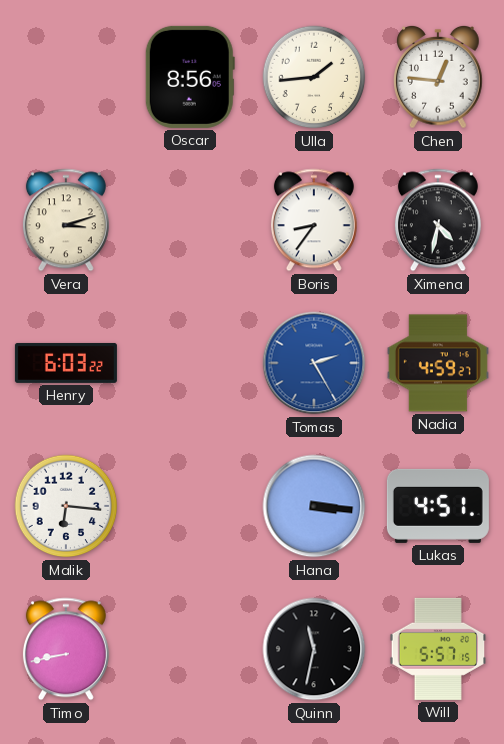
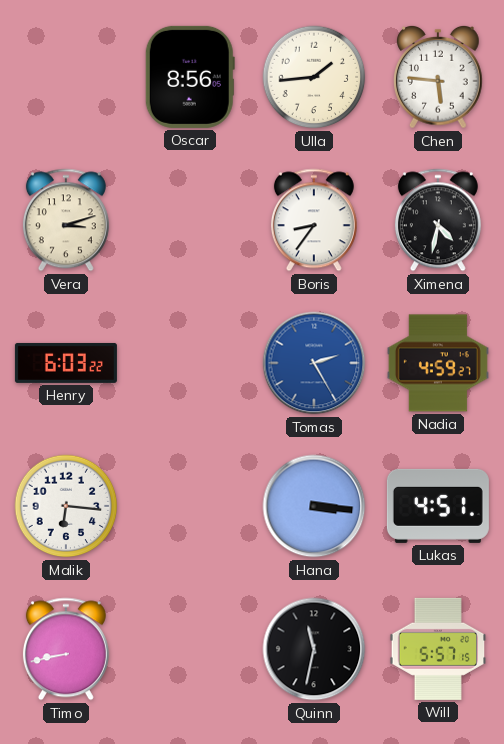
Chen: 12:46 -> 5:46
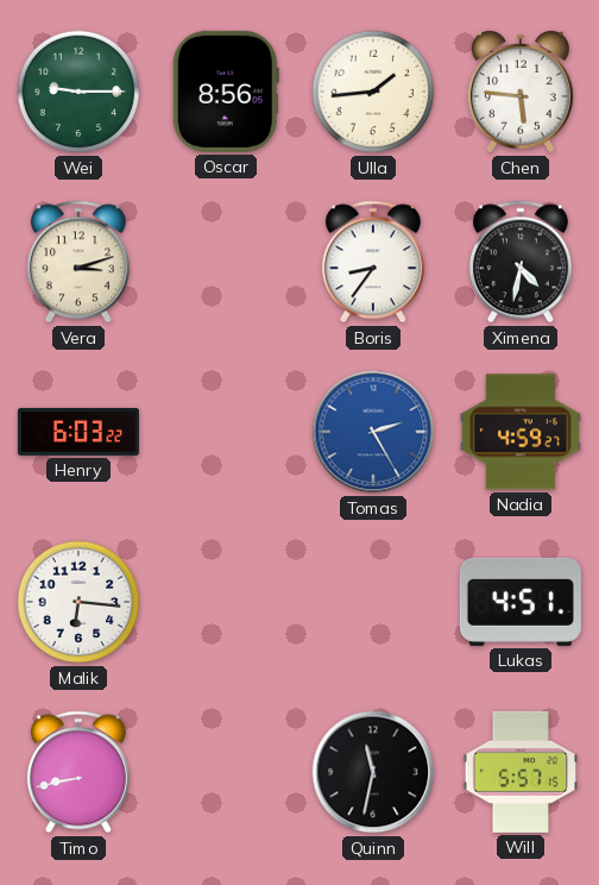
Wei: none -> 9:15
Hana: 3:16 -> none
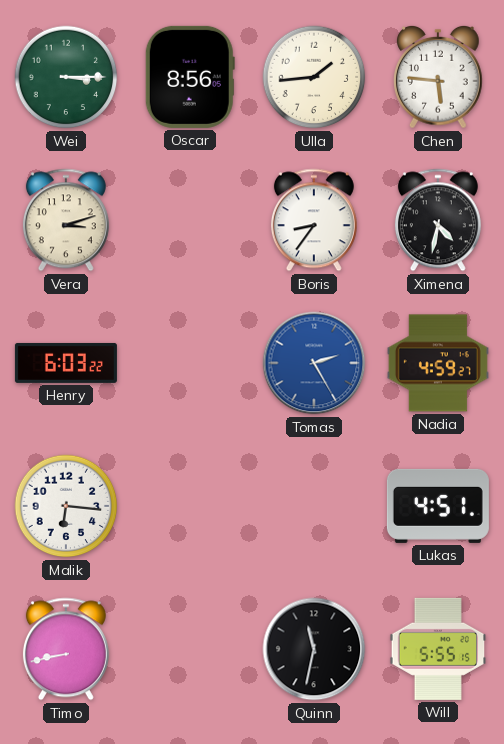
Wei: 9:15 -> 3:15
Will: 5:57 -> 5:55
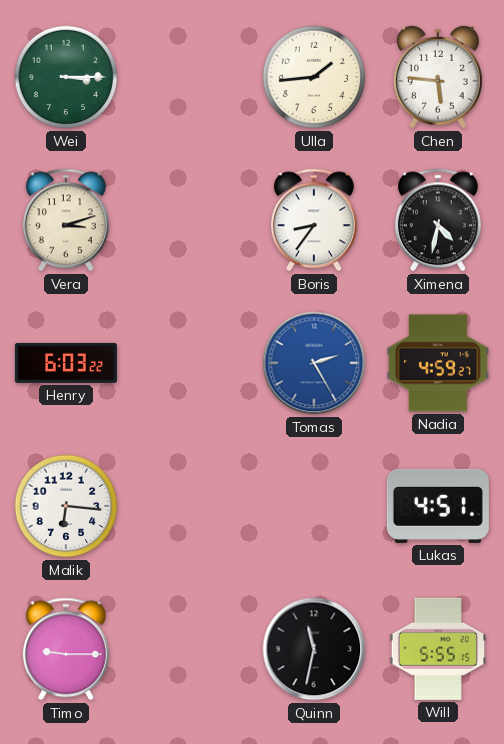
Oscar: 8:56 -> none
Timo: 8:43 -> 9:15
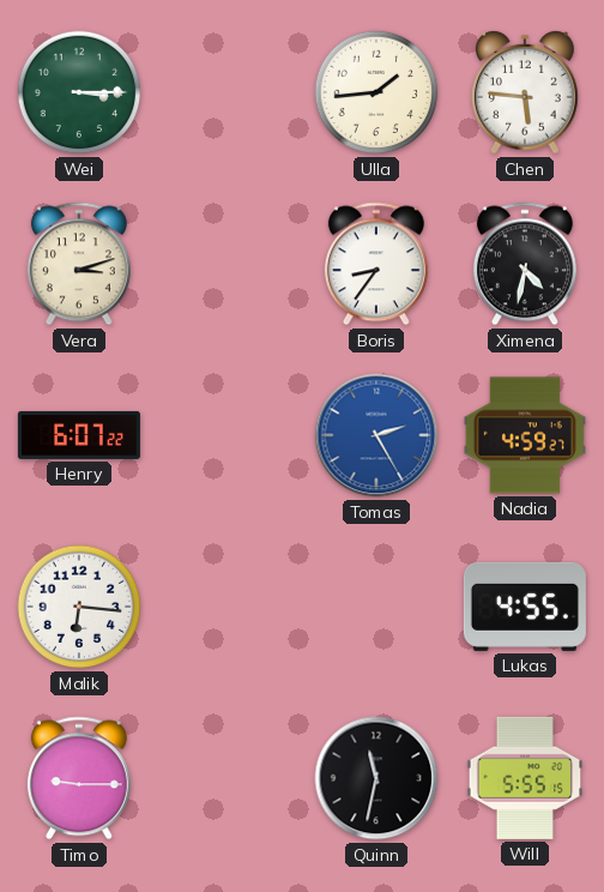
Henry: 6:03 -> 6:07
Lukas: 4:51 -> 4:55
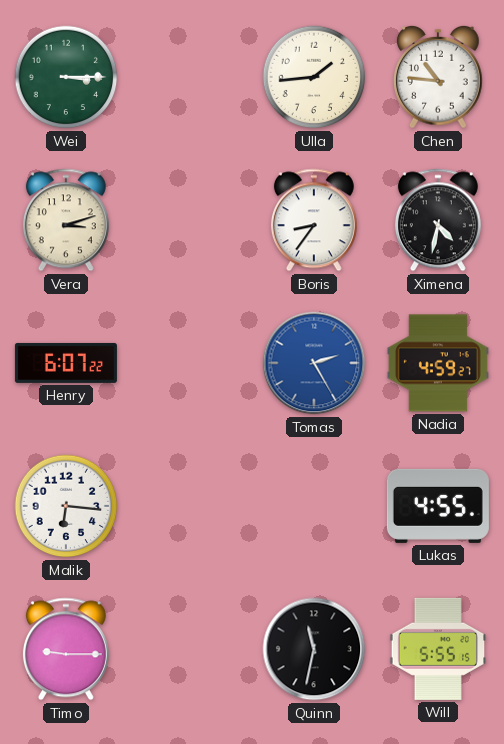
Chen: 5:46 -> 10:46
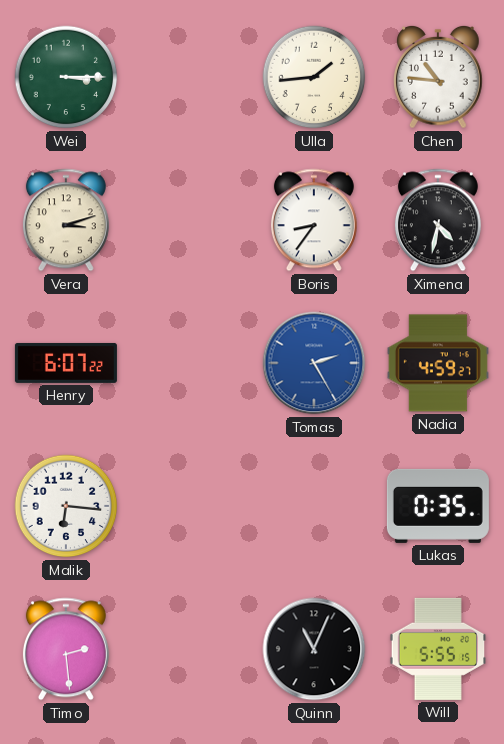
Lukas: 4:55 -> 0:35
Timo: 9:15 -> 2:29
Quinn: 11:32 -> 11:04
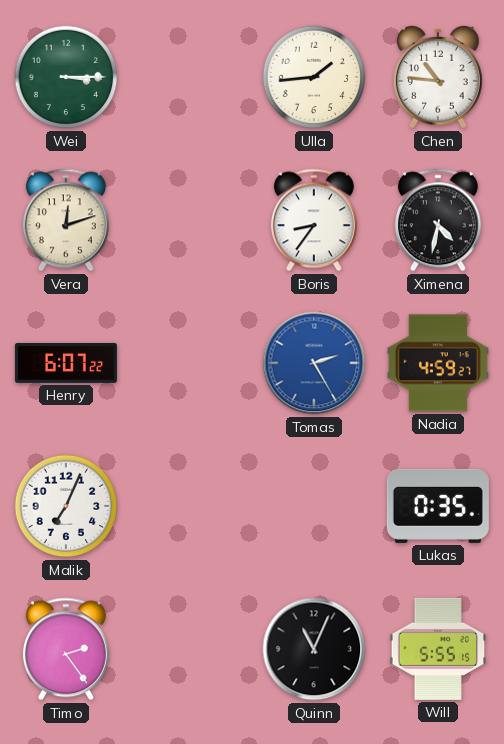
Vera: 3:12 -> 12:12
Malik: 6:16 -> 7:04
Timo: 2:29 -> 2:24
